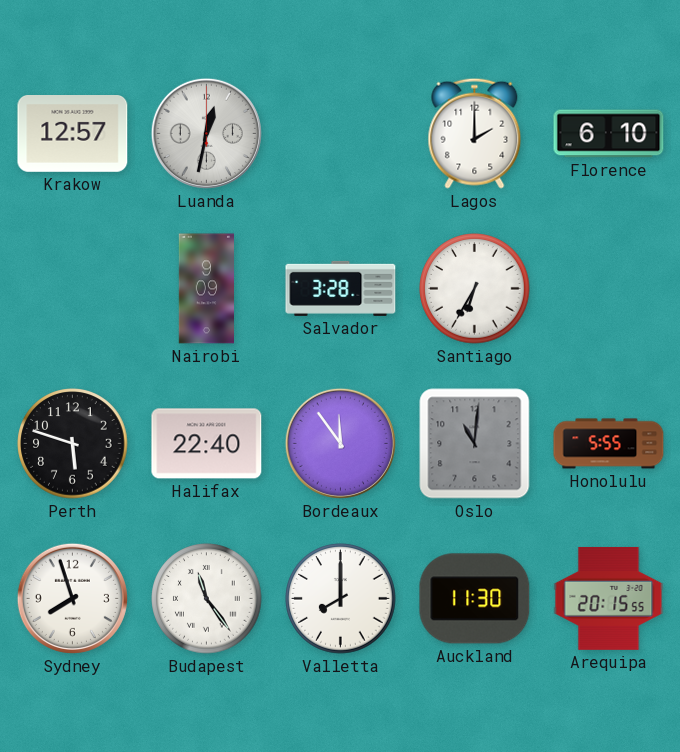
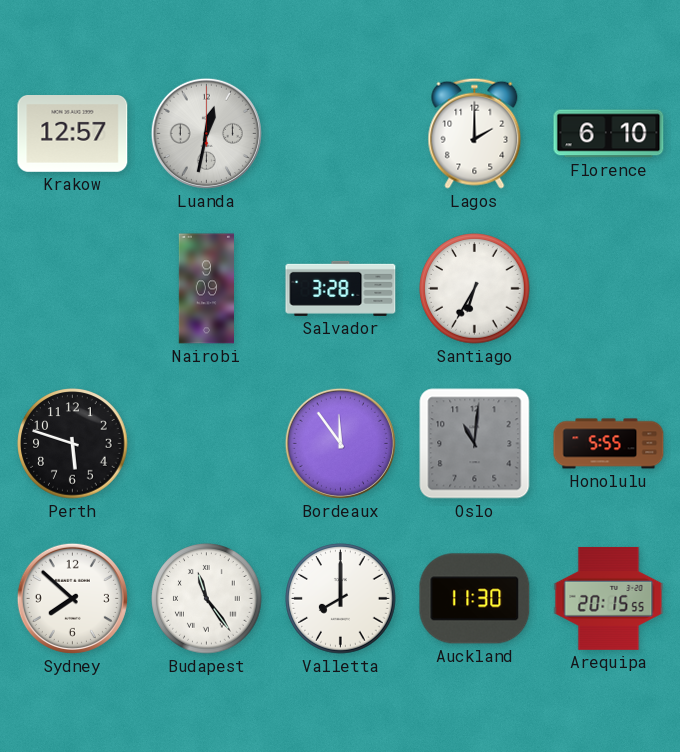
Halifax: 22:40 -> none
Sydney: 7:57 -> 7:52
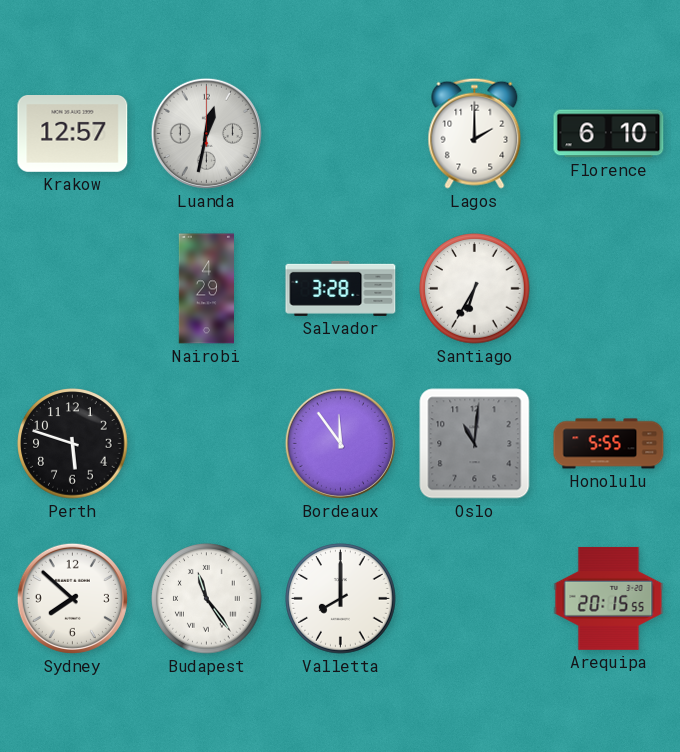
Nairobi: 9:09 -> 4:29
Auckland: 11:30 -> none
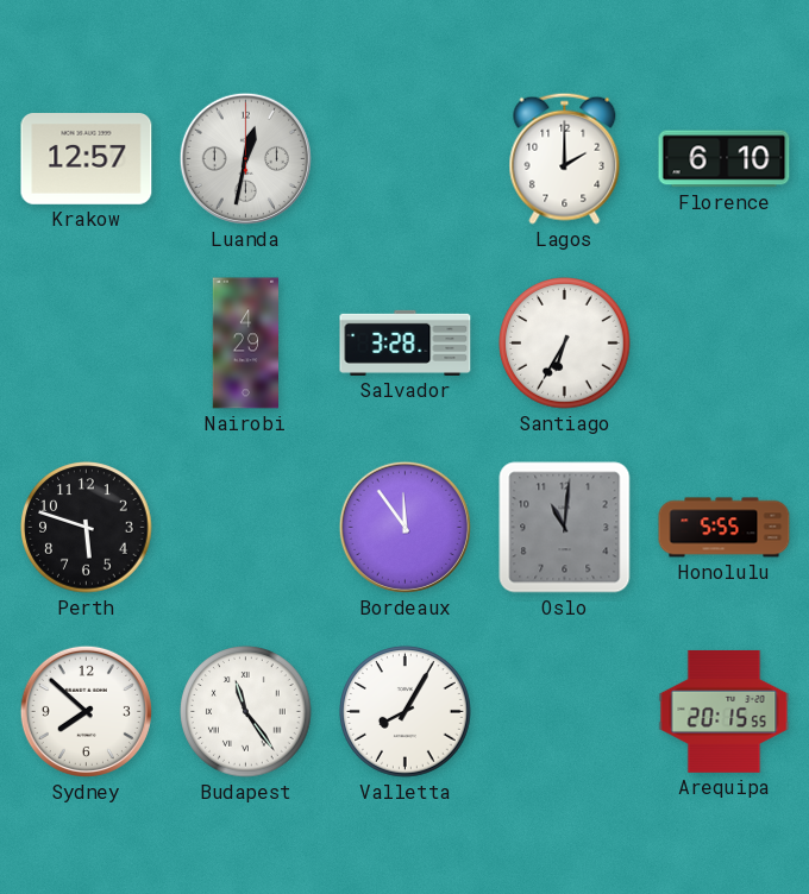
Valletta: 8:00 -> 8:05
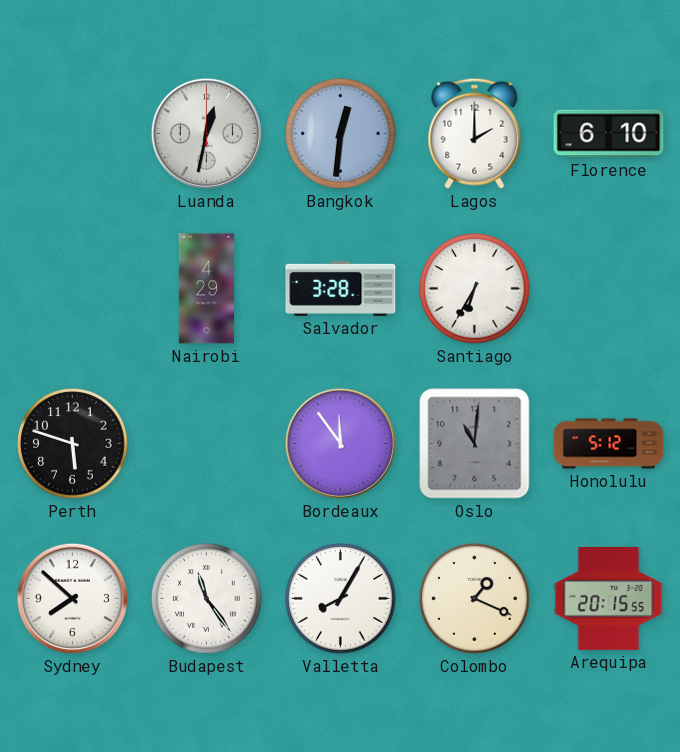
Krakow: 12:57 -> none
Bangkok: none -> 12:31
Honolulu: 5:55 -> 5:12
Colombo: none -> 1:19
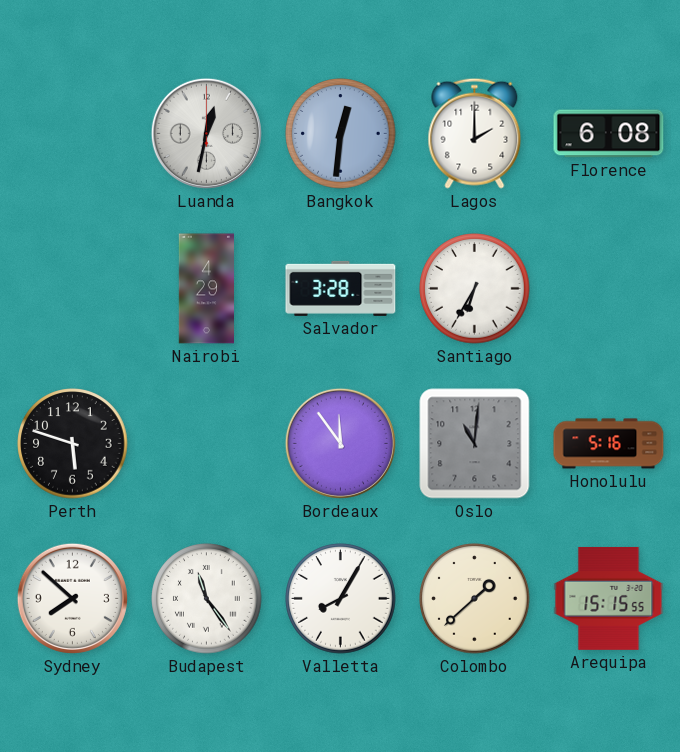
Florence: 6:10 -> 6:08
Honolulu: 5:12 -> 5:16
Colombo: 1:19 -> 1:38
Arequipa: 20:15 -> 15:15
